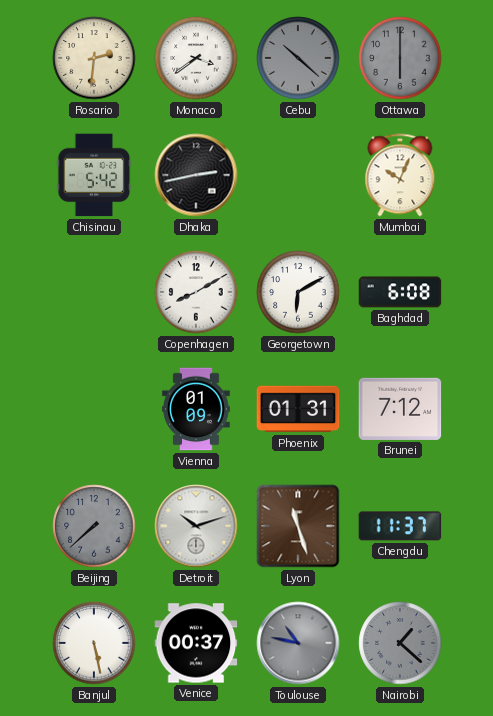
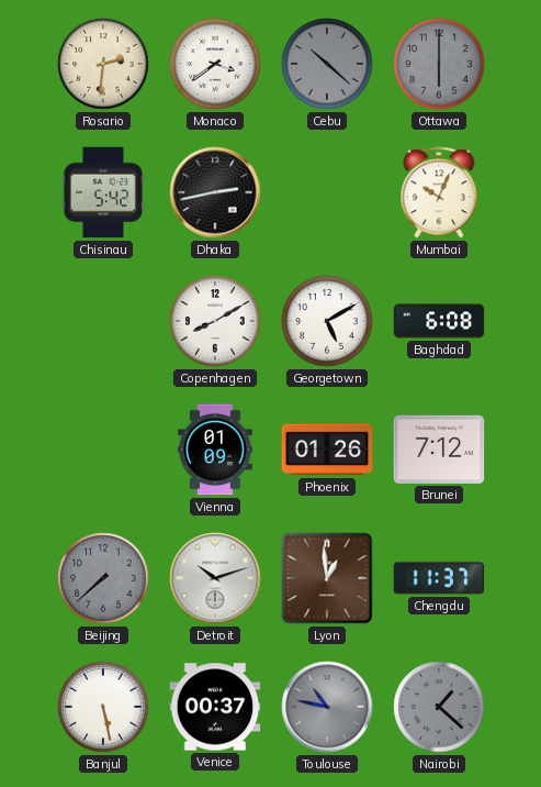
Georgetown: 6:10 -> 5:10
Phoenix: 01:31 -> 01:26
Lyon: 11:27 -> 12:59
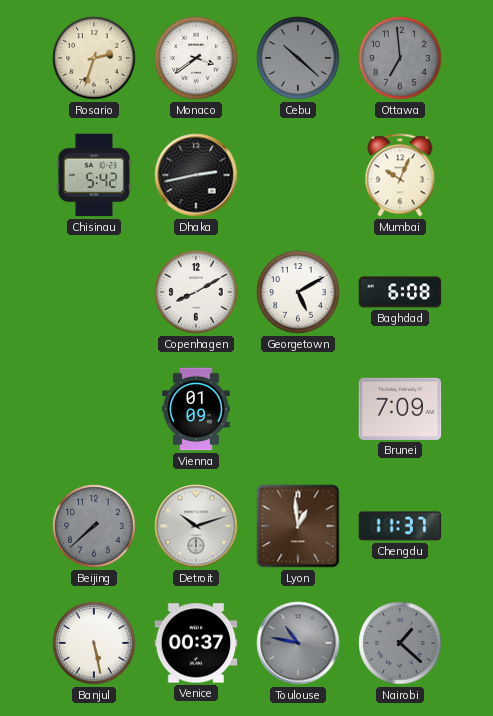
Rosario: 2:31 -> 2:33
Ottawa: 6:00 -> 6:59
Phoenix: 01:26 -> none
Brunei: 7:12 -> 7:09
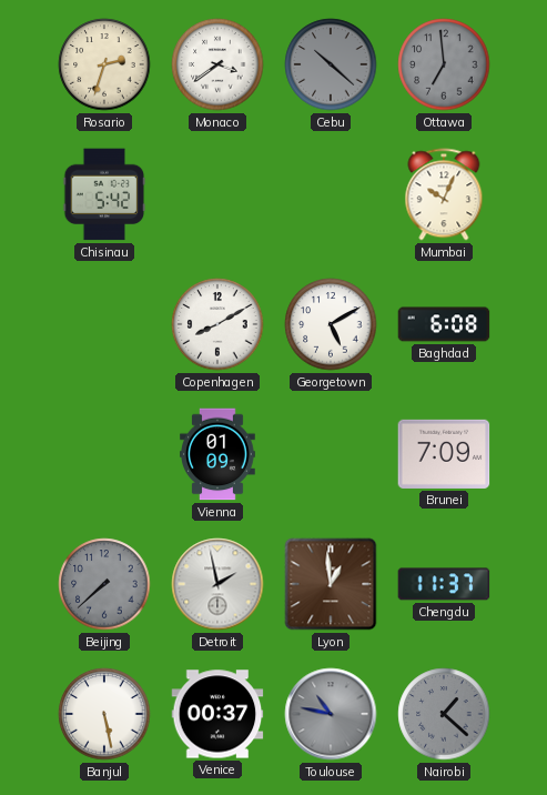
Dhaka: 2:43 -> none
Detroit: 10:12 -> 1:58
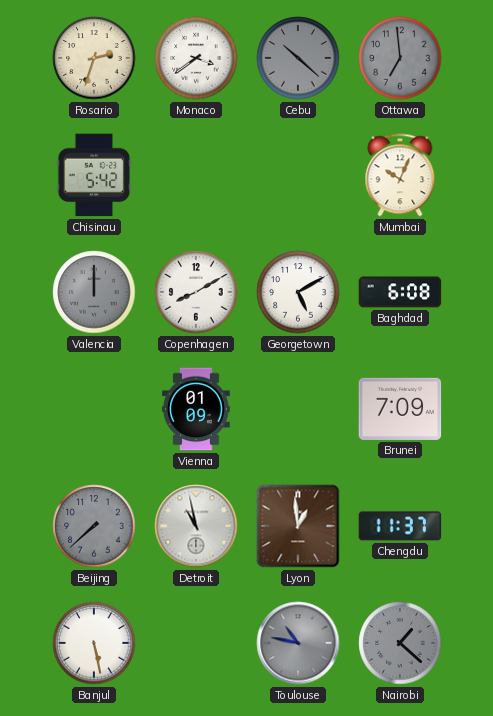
Valencia: none -> 12:00
Detroit: 1:58 -> 10:58
Venice: 00:37 -> none
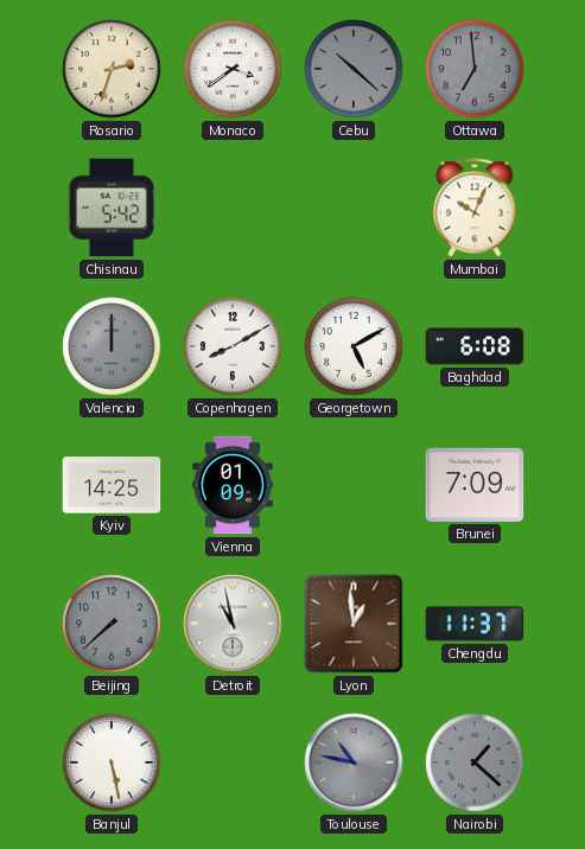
Kyiv: none -> 14:25
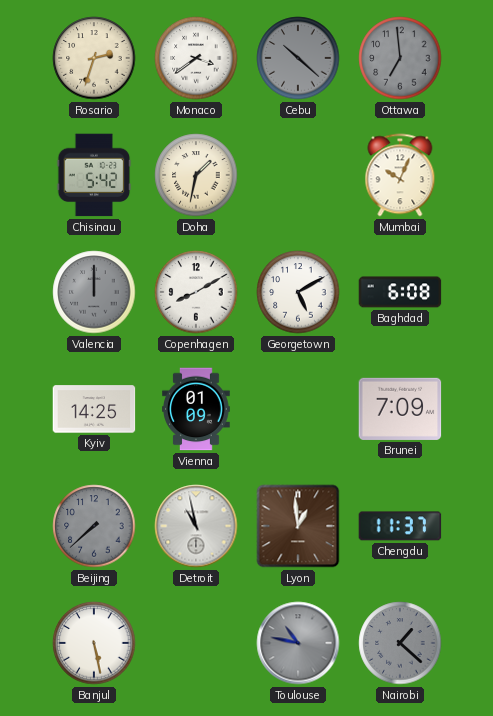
Doha: none -> 1:32
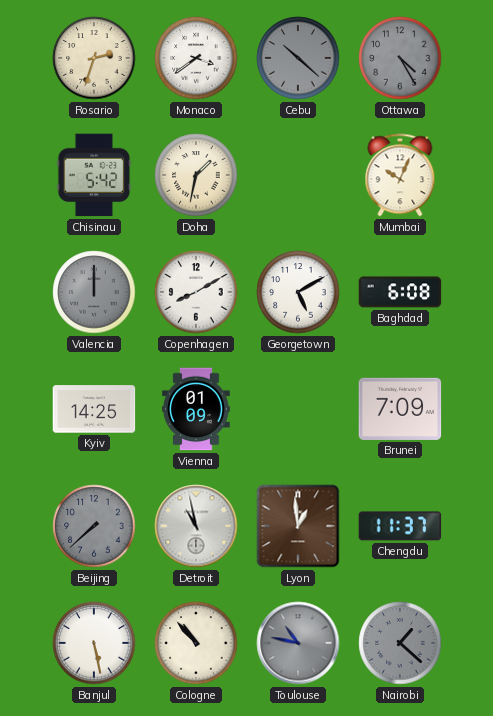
Ottawa: 6:59 -> 4:25
Cologne: none -> 10:53
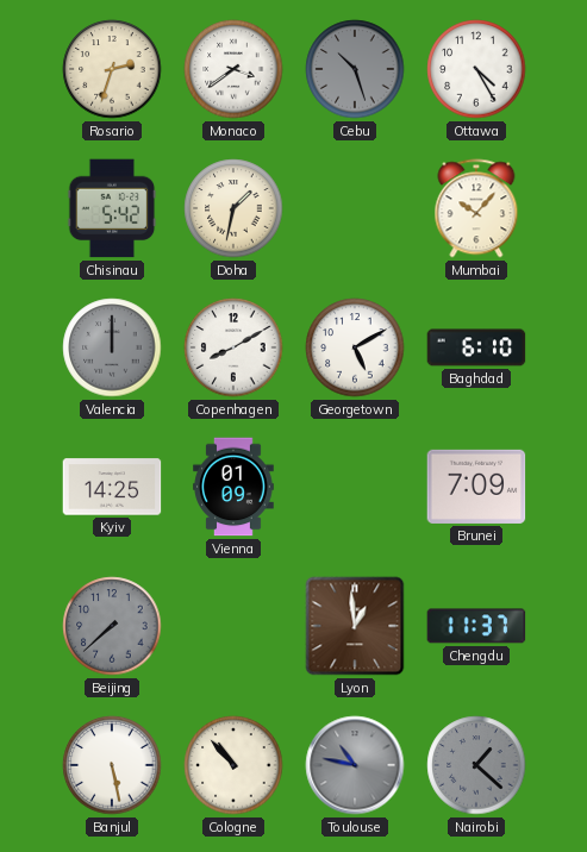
Cebu: 10:22 -> 10:27
Ottawa dial: grey -> white
Mumbai: 10:04 -> 10:07
Baghdad: 6:08 -> 6:10
Detroit: 10:58 -> none
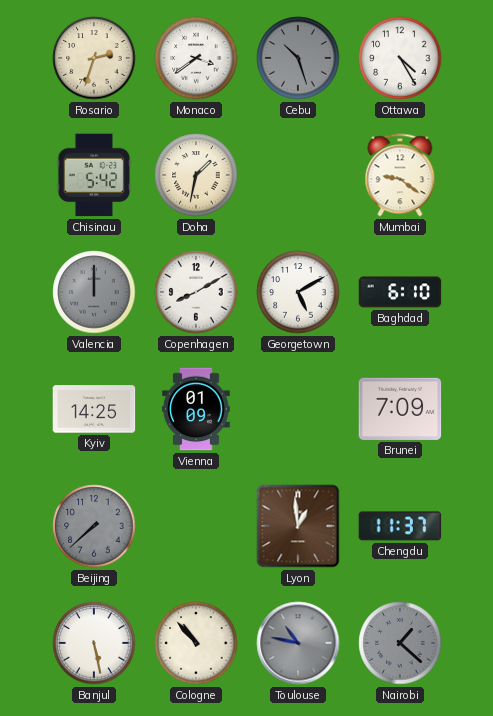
Mumbai: 10:07 -> 9:21
